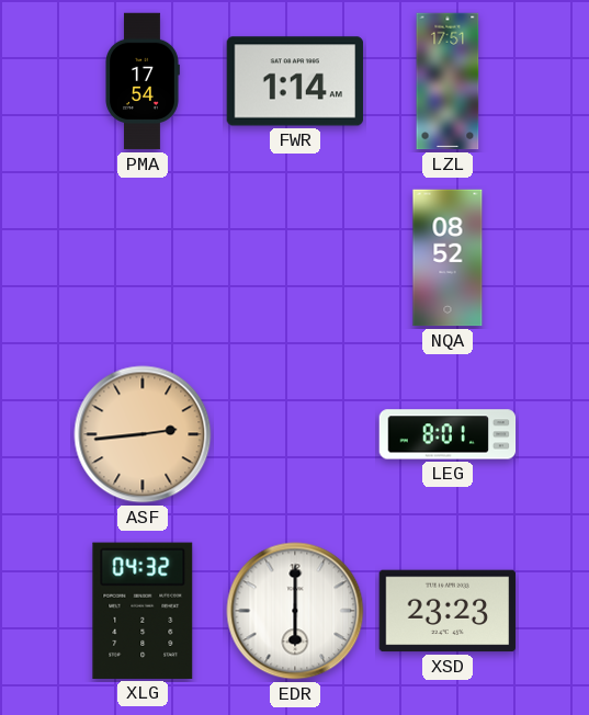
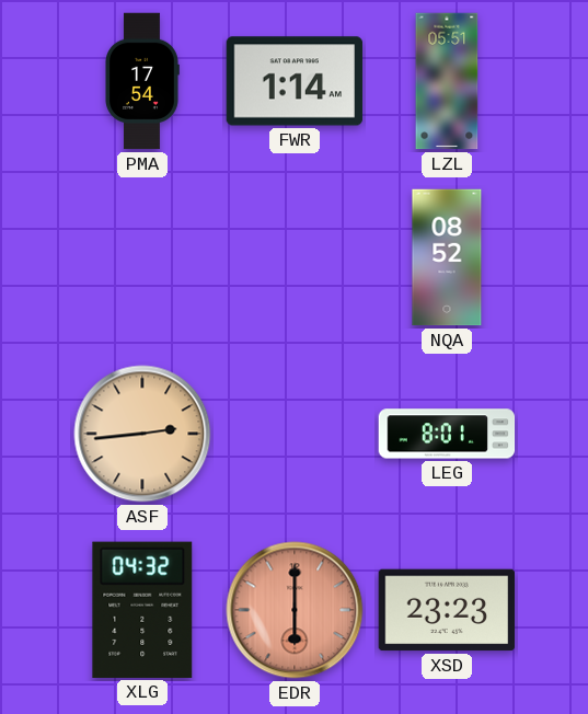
LZL: 17:51 -> 05:51
EDR dial: white -> salmon
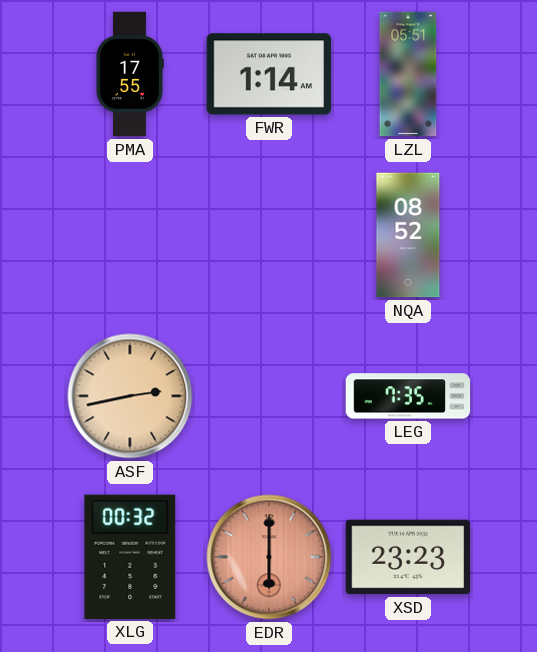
PMA: 17:54 -> 17:55
ASF: 2:44 -> 2:43
LEG: 8:01 -> 7:35
XLG: 04:32 -> 00:32
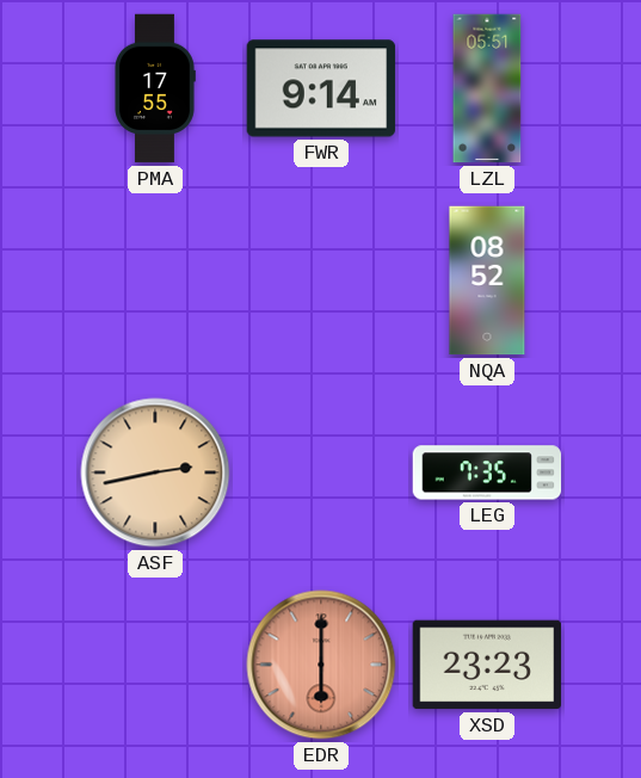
FWR: 1:14 -> 9:14
XLG: 00:32 -> none
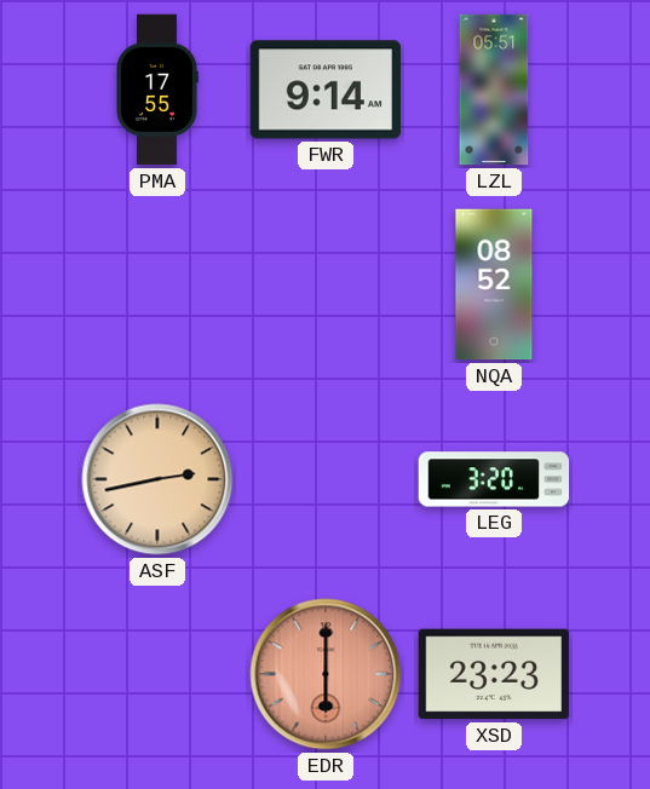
LEG: 7:35 -> 3:20
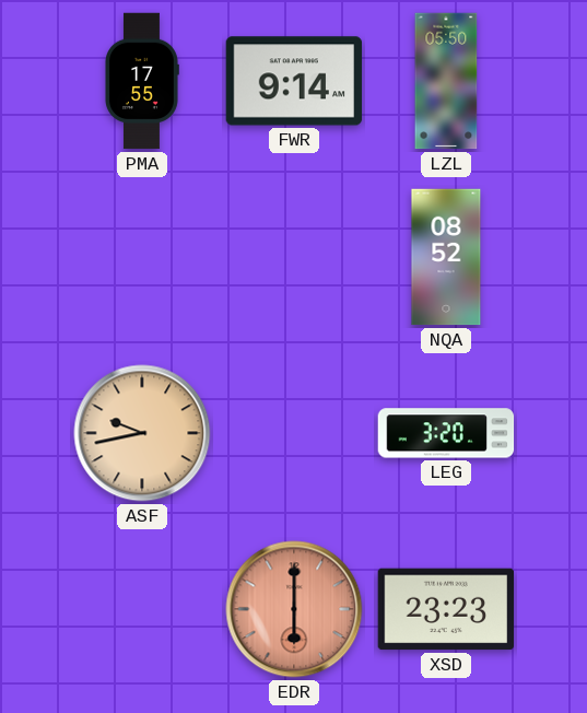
LZL: 05:51 -> 05:50
ASF: 2:43 -> 9:43
